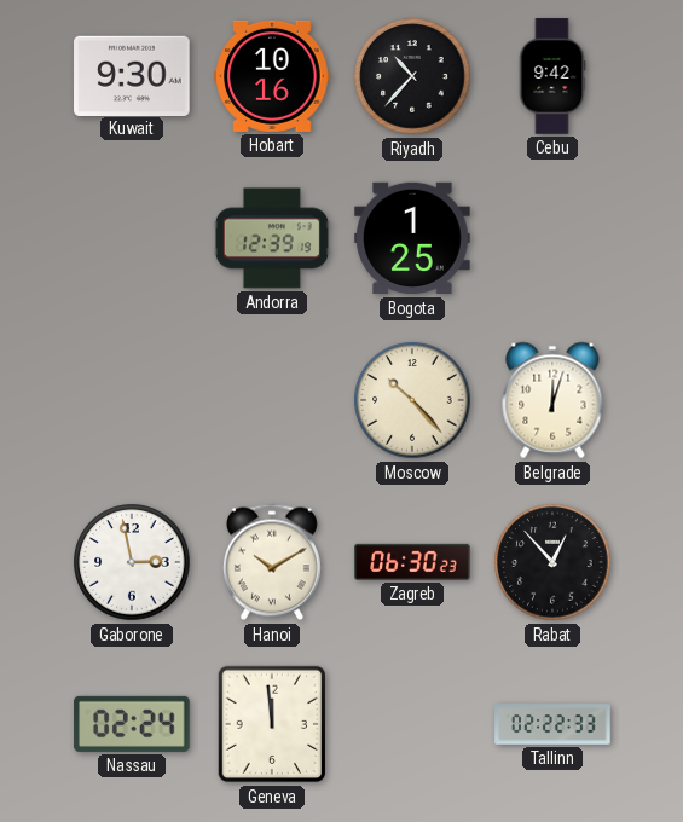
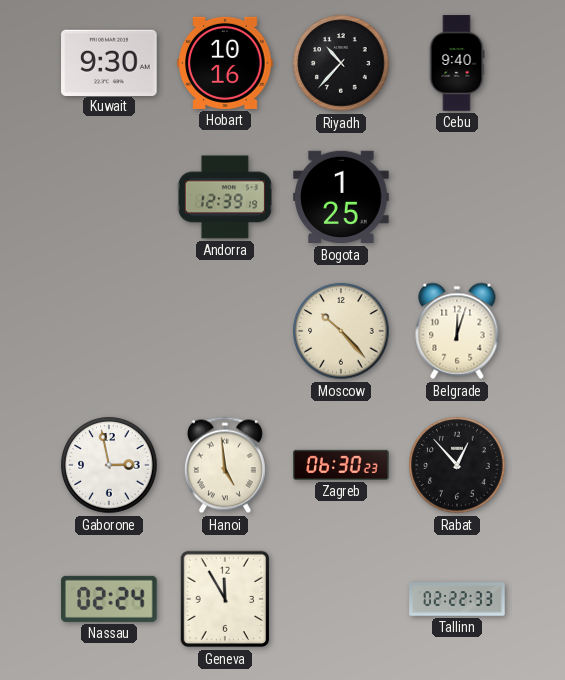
Cebu: 9:42 -> 9:40
Hanoi: 10:10 -> 4:59
Geneva: 11:59 -> 11:55
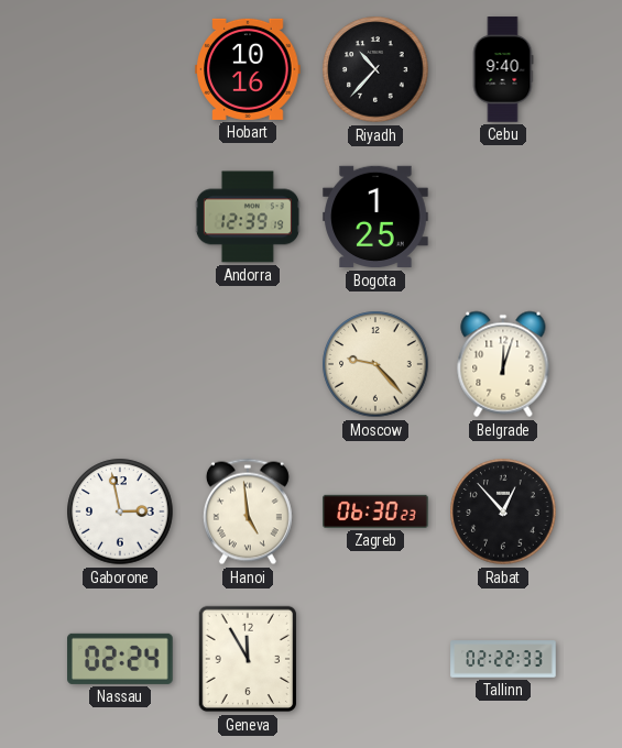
Kuwait: 9:30 -> none
Moscow: 10:23 -> 9:23
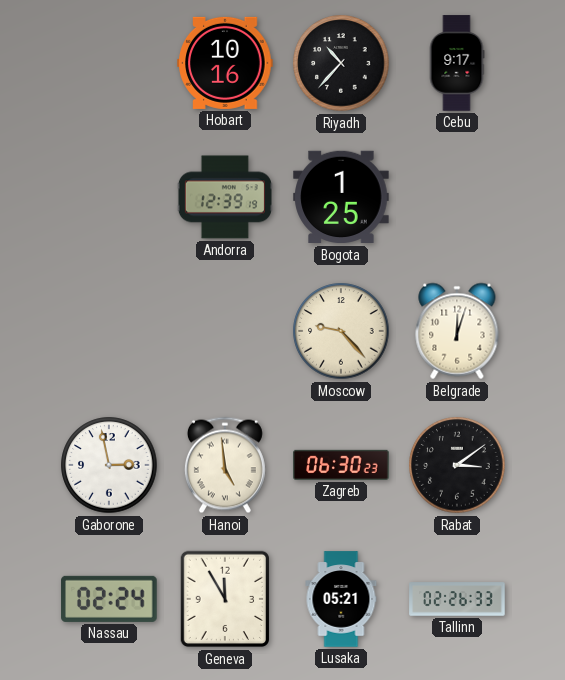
Cebu: 9:40 -> 9:17
Rabat: 12:53 -> 3:09
Lusaka: none -> 05:21
Tallinn: 02:22 -> 02:26
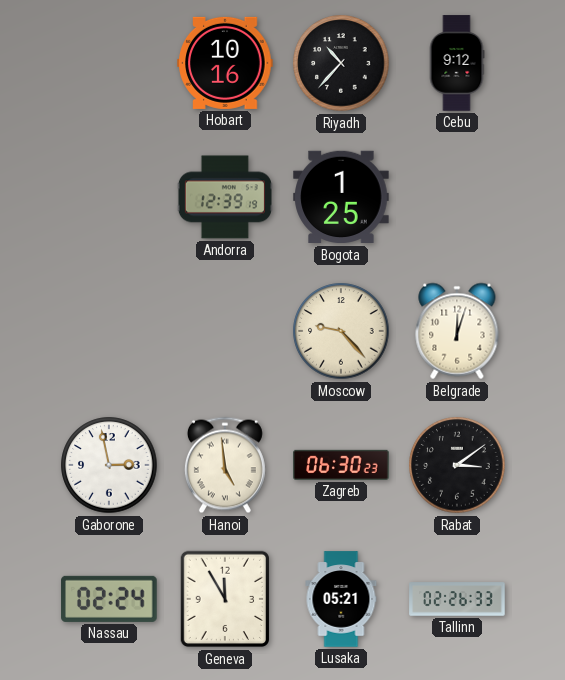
Cebu: 9:17 -> 9:12
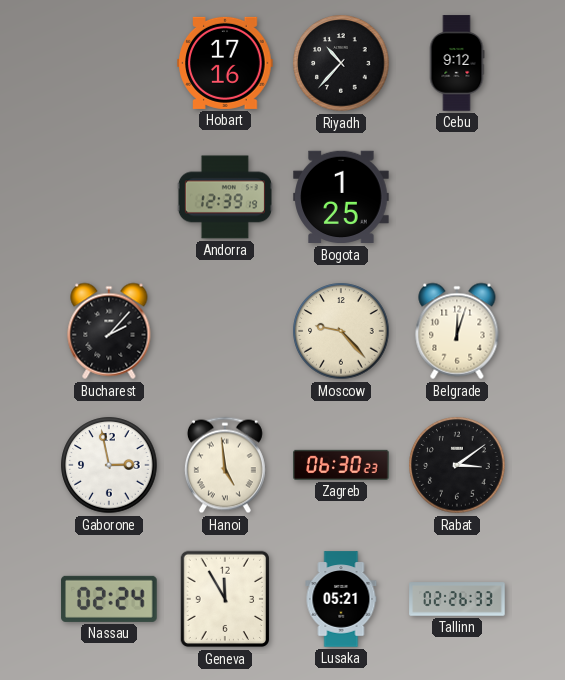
Hobart: 10:16 -> 17:16
Bucharest: none -> 2:07
